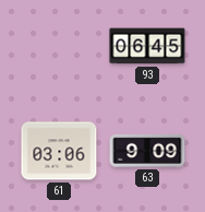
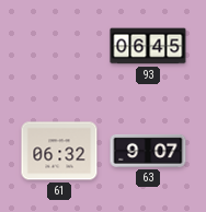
61: 03:06 -> 06:32
63: 9:09 -> 9:07
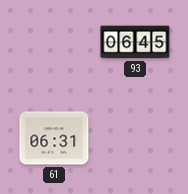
61: 06:32 -> 06:31
63: 9:07 -> none
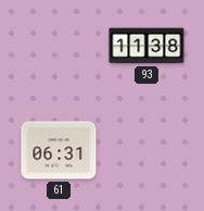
93: 06:45 -> 11:38
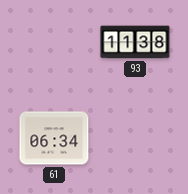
61: 06:31 -> 06:34
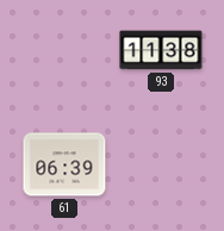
61: 06:34 -> 06:39
